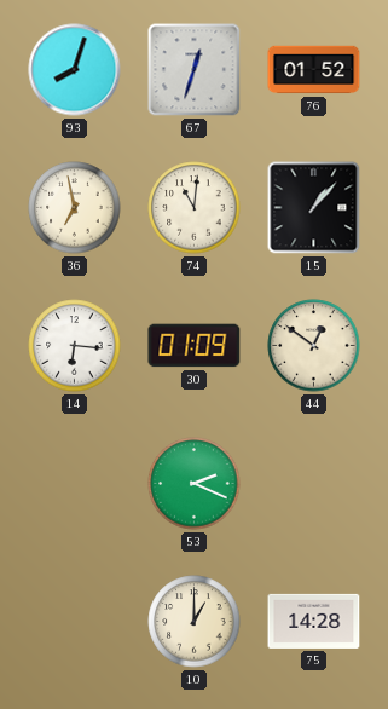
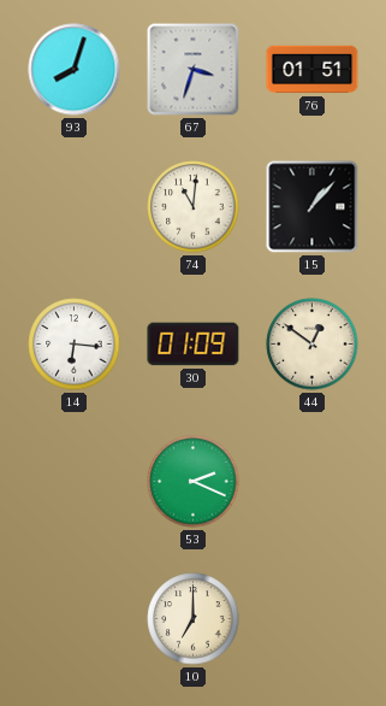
67: 12:33 -> 3:33
76: 01:52 -> 01:51
36: 6:58 -> none
10: 1:00 -> 7:00
75: 14:28 -> none
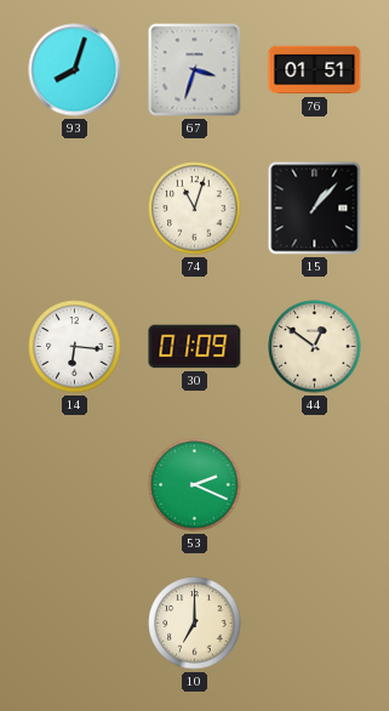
74: 11:01 -> 11:03
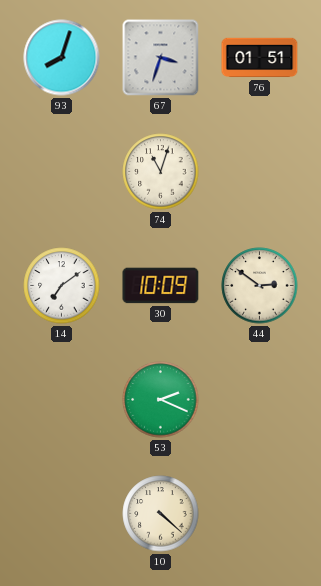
15: 1:07 -> none
14: 6:16 -> 7:09
30: 01:09 -> 10:09
44: 12:51 -> 2:51
10: 7:00 -> 4:22
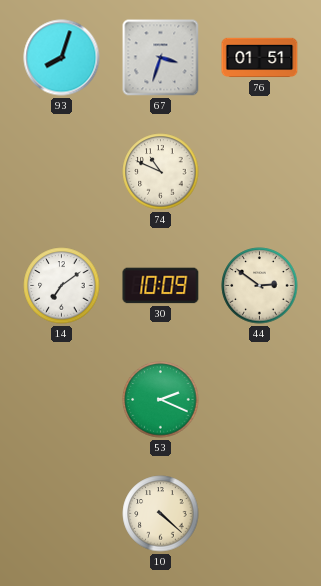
74: 11:03 -> 10:49
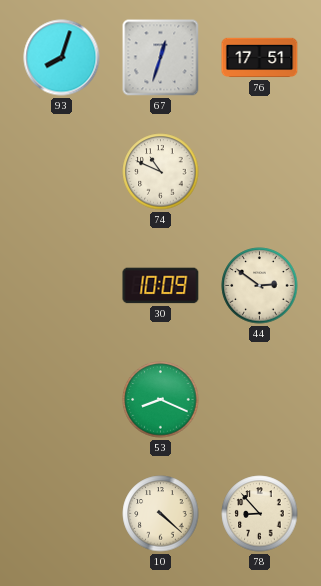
67: 3:33 -> 12:33
76: 01:51 -> 17:51
14: 7:09 -> none
53: 2:19 -> 8:19
78: none -> 8:53
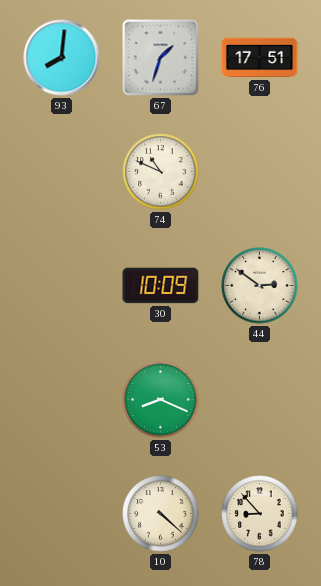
93: 8:03 -> 8:01
67: 12:33 -> 1:33
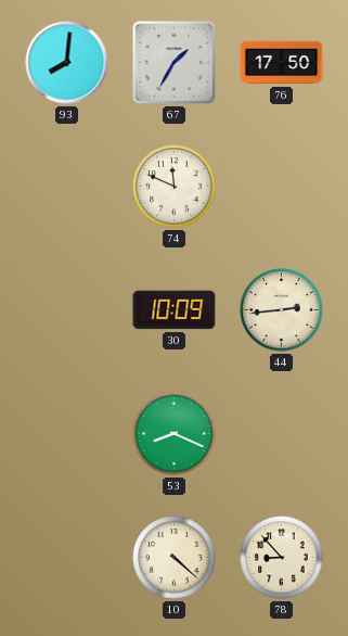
67: 1:33 -> 1:35
76: 17:51 -> 17:50
74: 10:49 -> 11:49
44: 2:51 -> 2:44
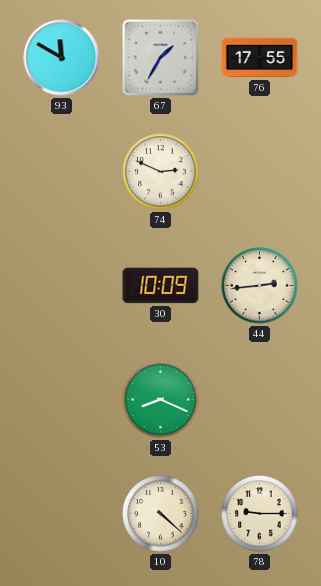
93: 8:01 -> 11:50
76: 17:50 -> 17:55
74: 11:49 -> 2:49
78: 8:53 -> 9:15
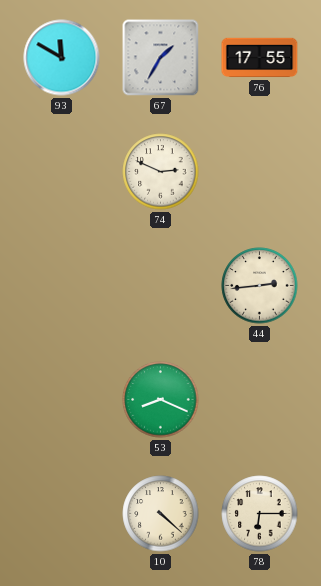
30: 10:09 -> none
78: 9:15 -> 6:15
